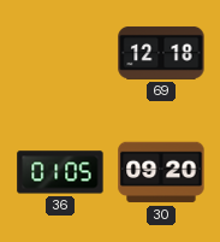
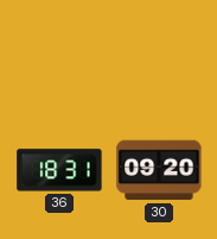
69: 12:18 -> none
36: 01:05 -> 18:31
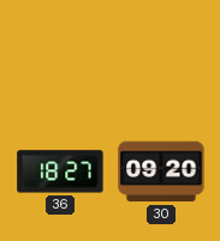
36: 18:31 -> 18:27
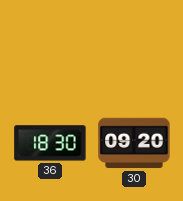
36: 18:27 -> 18:30
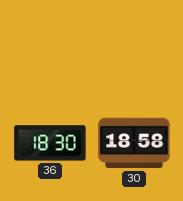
30: 09:20 -> 18:58
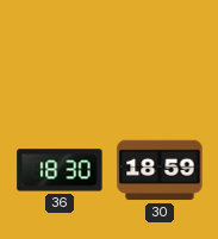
30: 18:58 -> 18:59
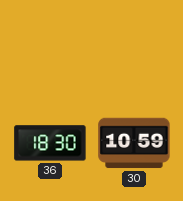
30: 18:59 -> 10:59
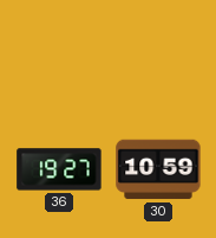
36: 18:30 -> 19:27
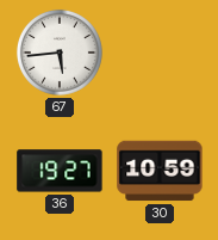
67: none -> 5:44
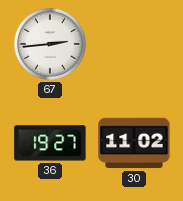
67: 5:44 -> 2:44
30: 10:59 -> 11:02
